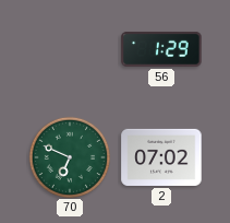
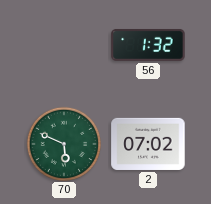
56: 1:29 -> 1:32
70: 6:49 -> 5:49
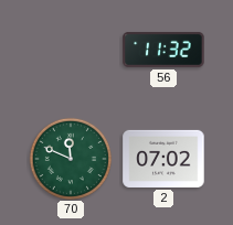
56: 1:32 -> 11:32
70: 5:49 -> 11:49
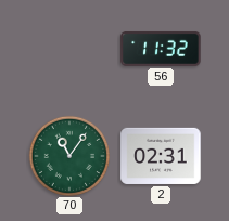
70: 11:49 -> 11:06
2: 07:02 -> 02:31
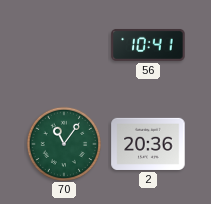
56: 11:32 -> 10:41
2: 02:31 -> 20:36
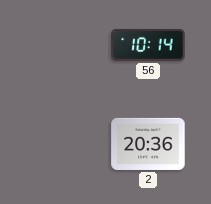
56: 10:41 -> 10:14
70: 11:06 -> none
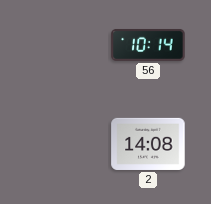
2: 20:36 -> 14:08
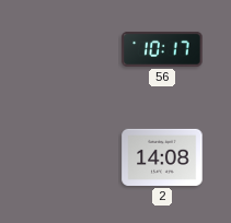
56: 10:14 -> 10:17
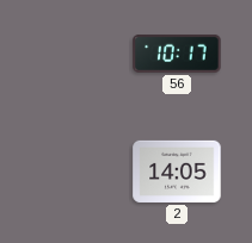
2: 14:08 -> 14:05
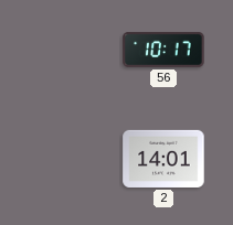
2: 14:05 -> 14:01
